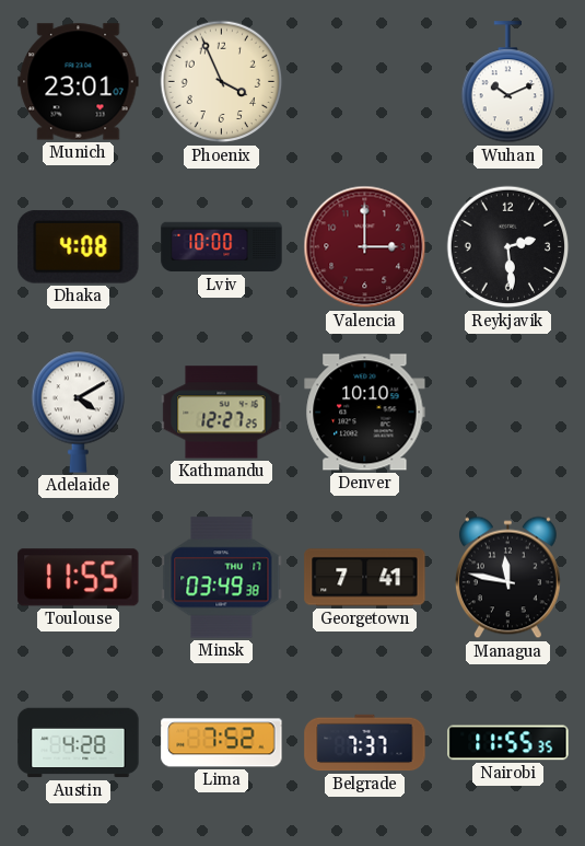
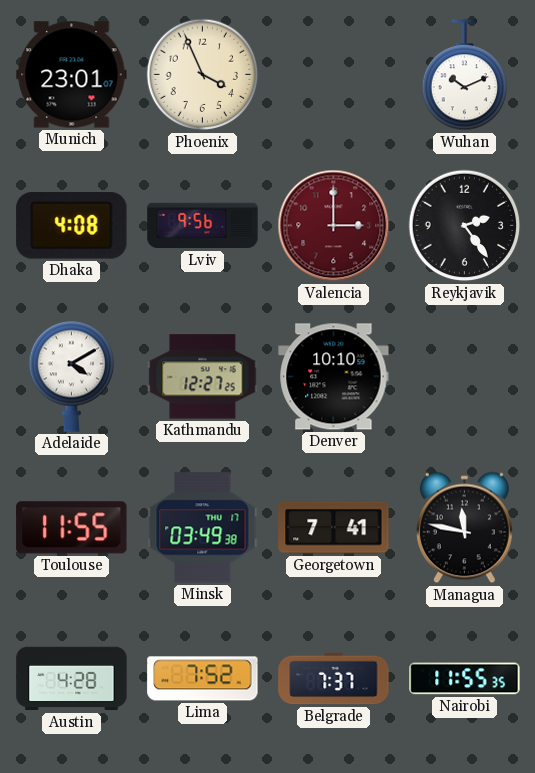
Lviv: 10:00 -> 9:56
Reykjavik: 2:29 -> 2:24
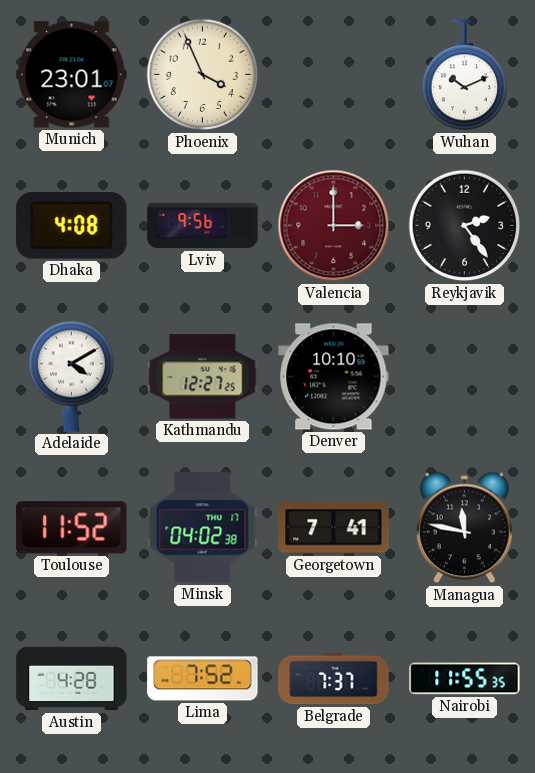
Toulouse: 11:55 -> 11:52
Minsk: 03:49 -> 04:02
